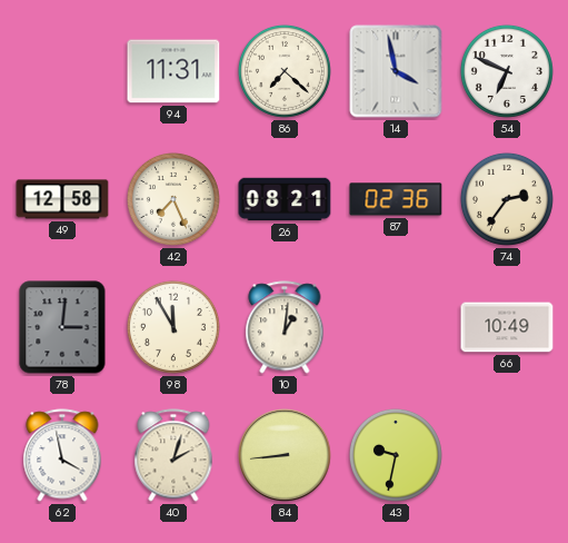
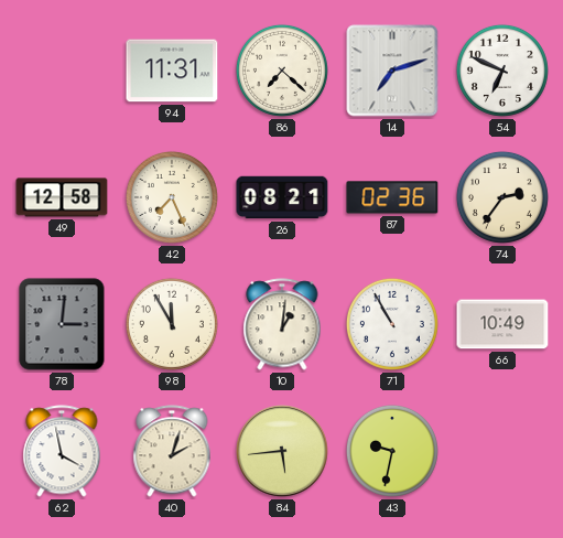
14: 3:58 -> 7:12
71: none -> 10:55
84: 8:44 -> 5:44
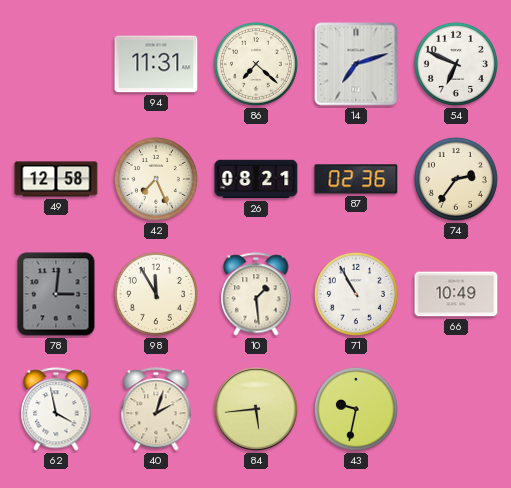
10: 1:01 -> 1:29
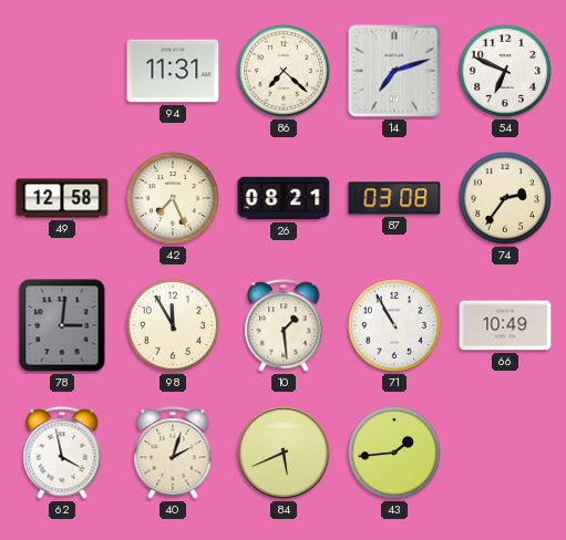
87: 02:36 -> 03:08
84: 5:44 -> 5:41
43: 9:32 -> 1:44
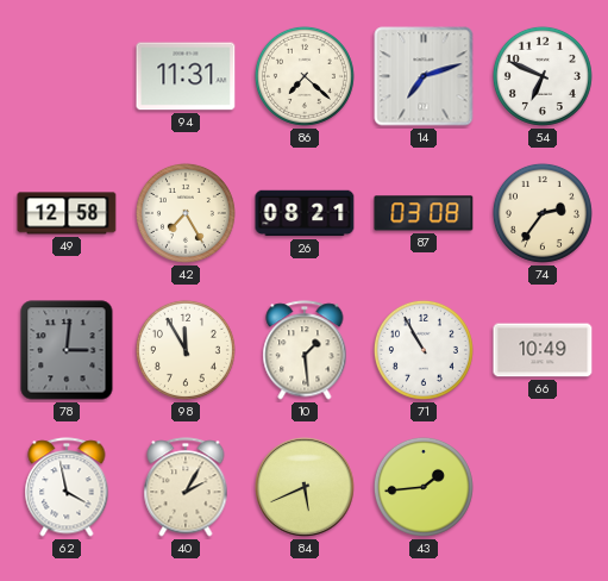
42: 7:26 -> 7:25
40: 2:03 -> 2:05
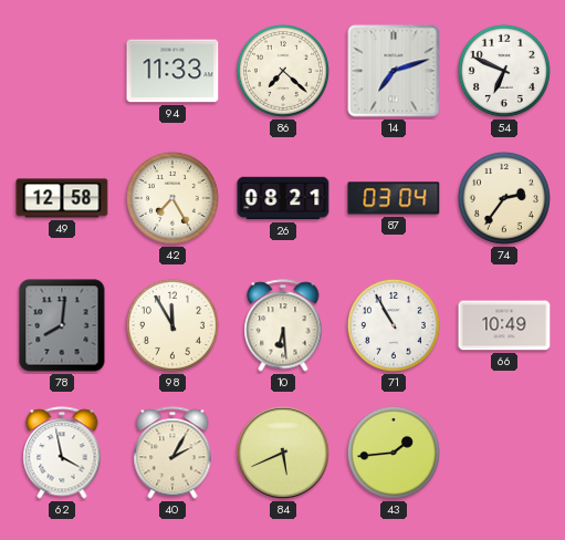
94: 11:31 -> 11:33
87: 03:08 -> 03:04
78: 3:01 -> 8:01
10: 1:29 -> 6:29
